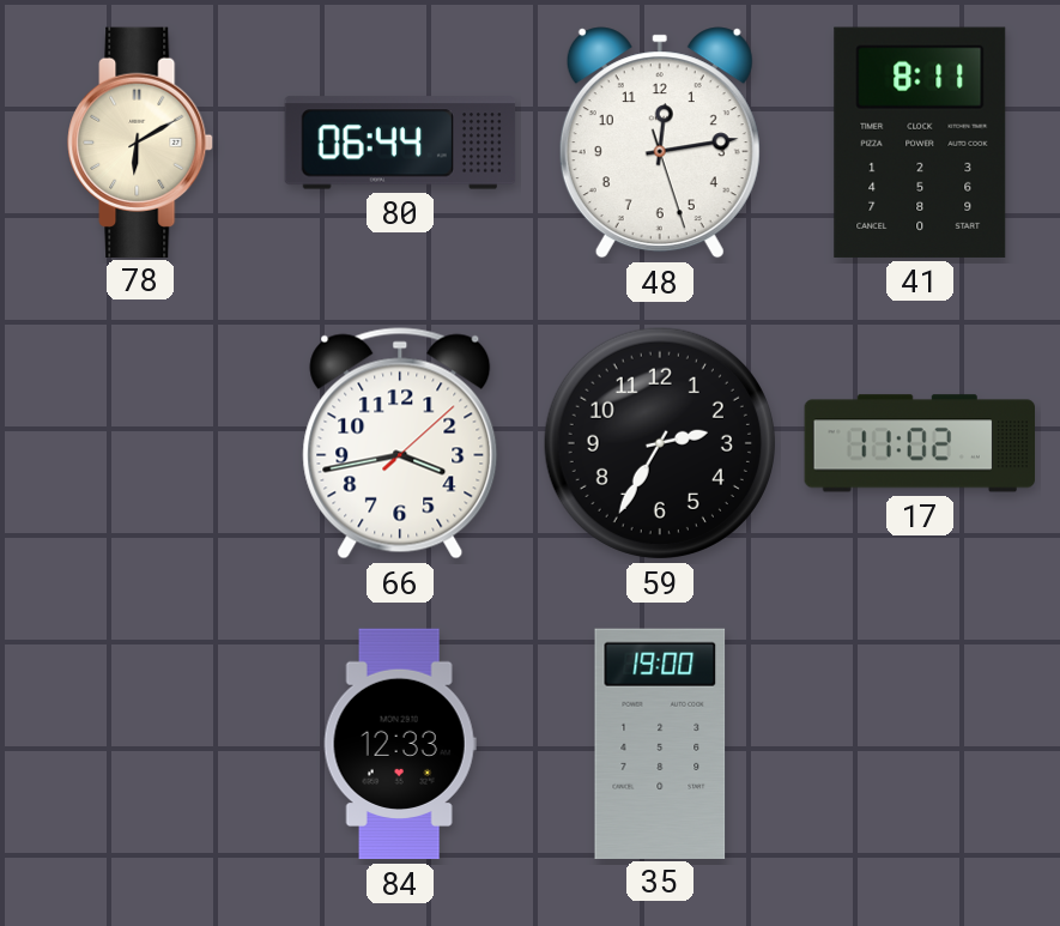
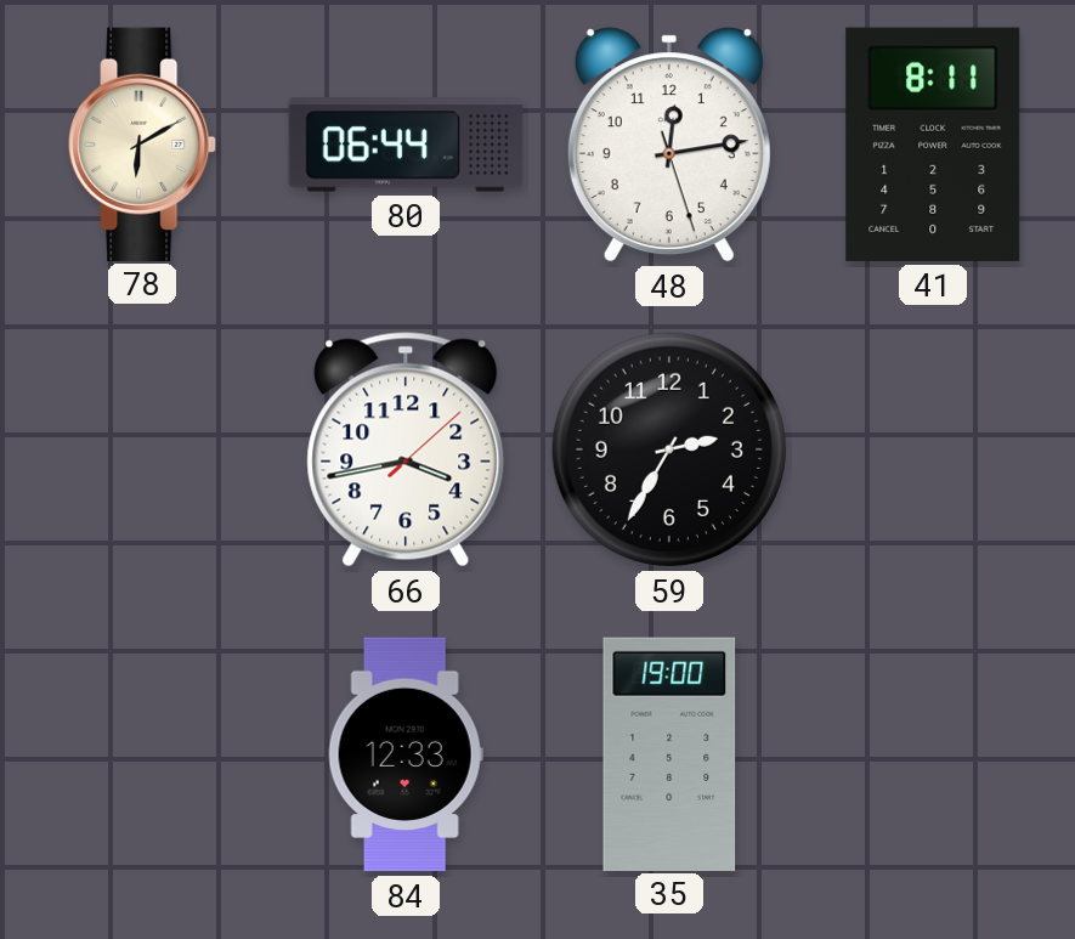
17: 11:02 -> none
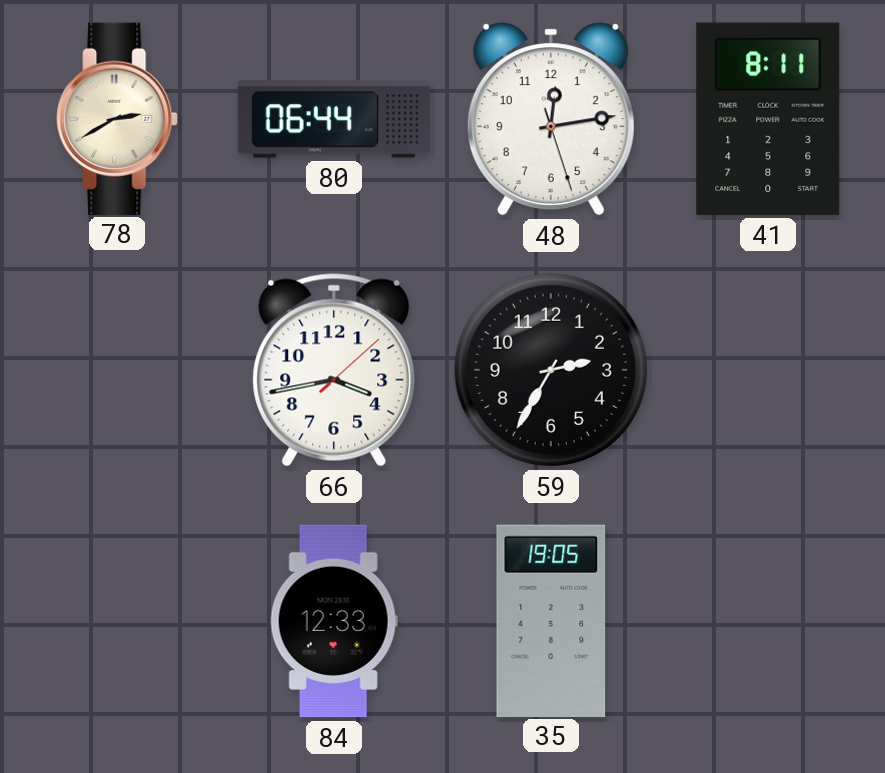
78: 6:10 -> 2:40
35: 19:00 -> 19:05
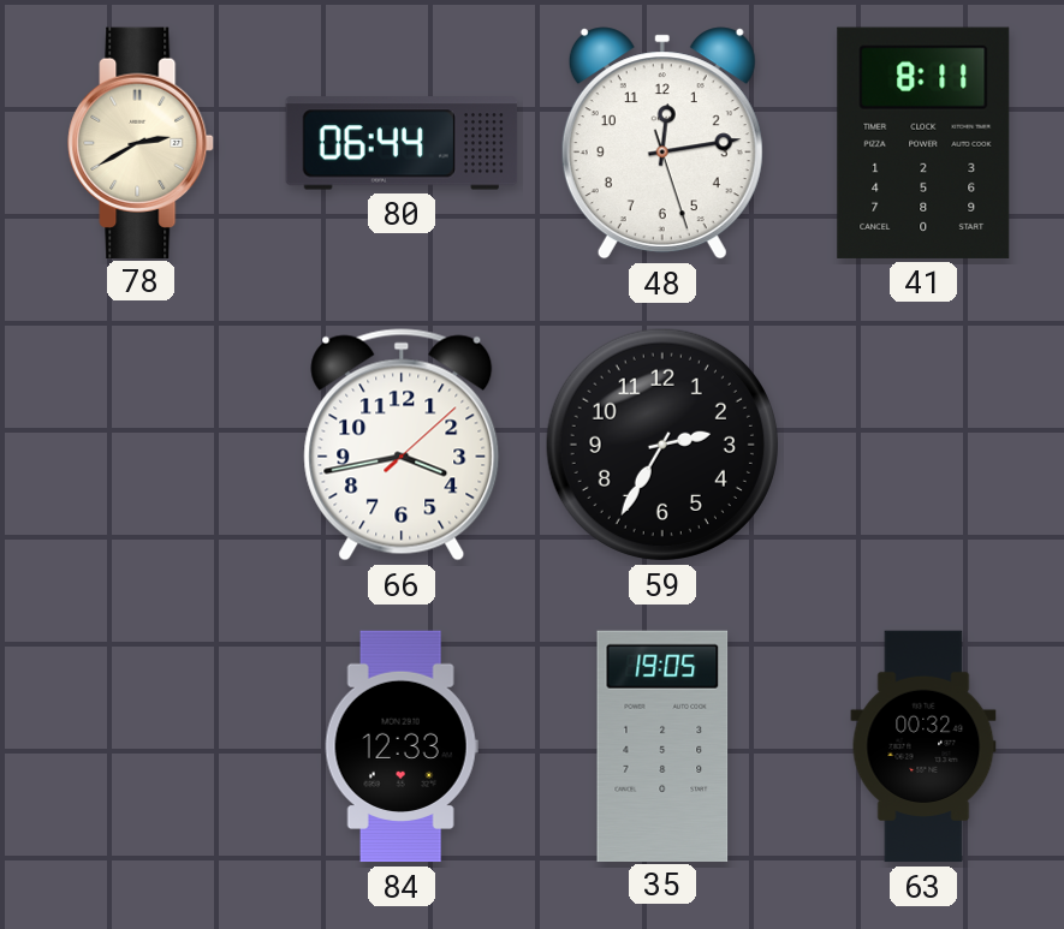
63: none -> 00:32
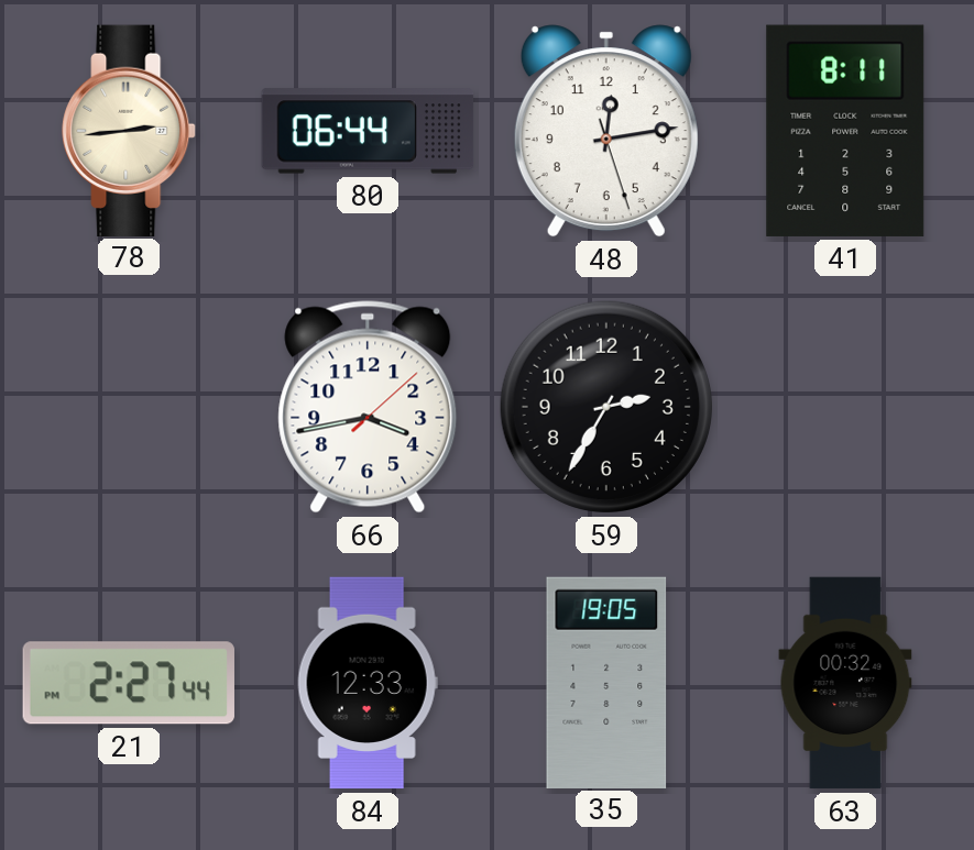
78: 2:40 -> 2:44
21: none -> 2:27
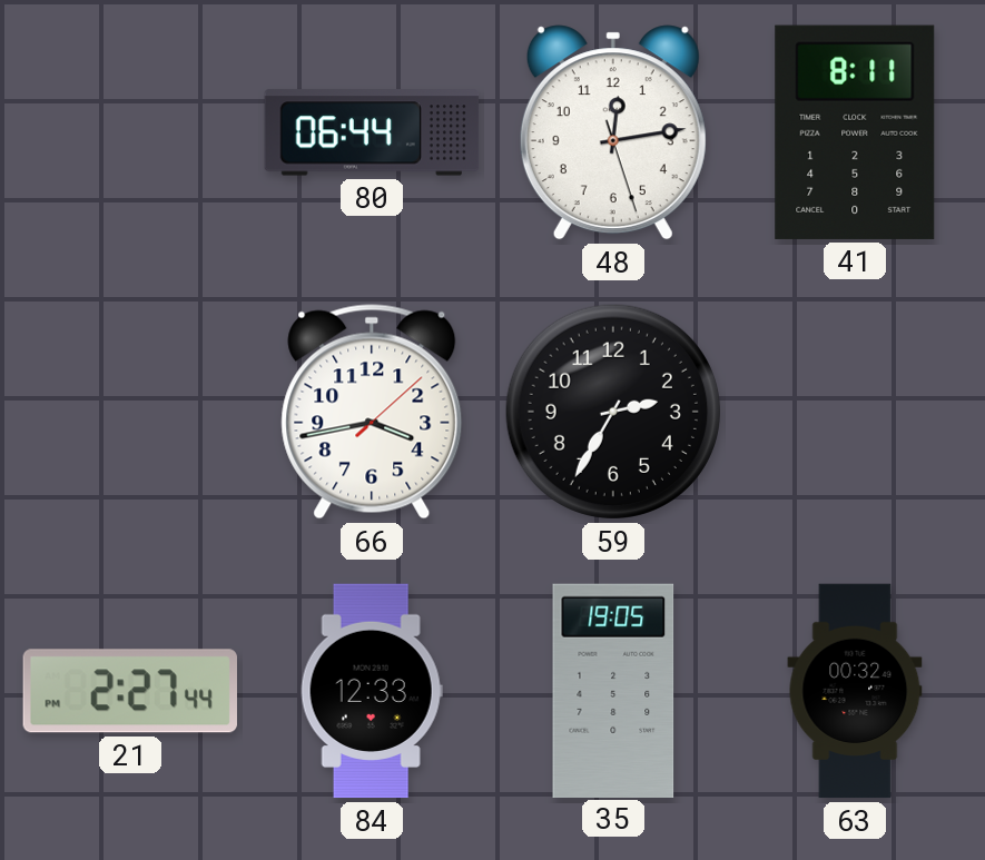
78: 2:44 -> none
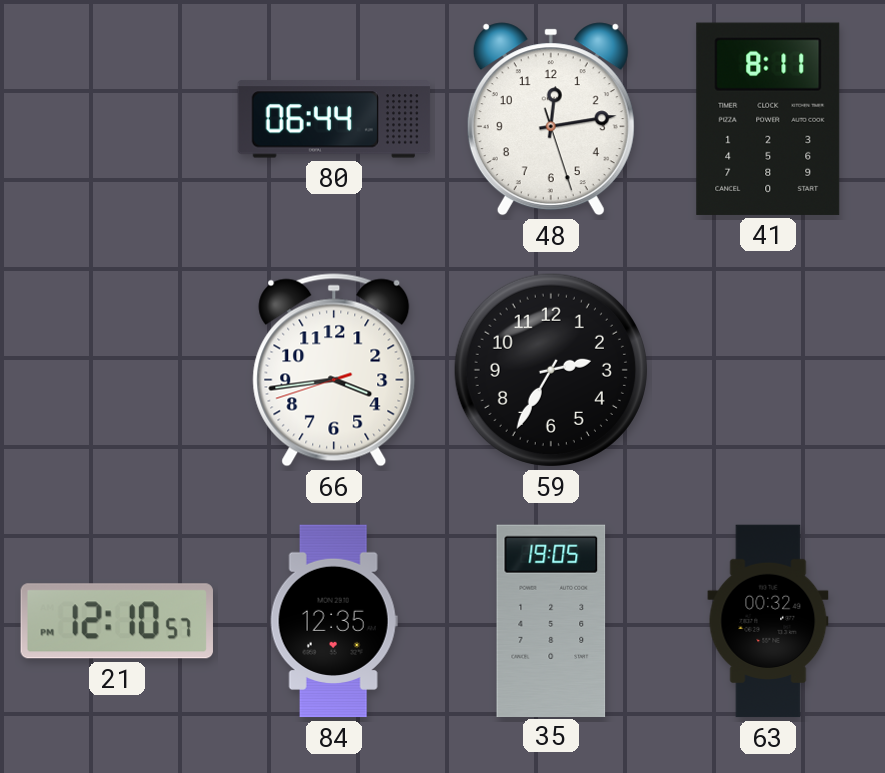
66: 3:43:08 -> 3:43:42
21: 2:27 -> 12:10
84: 12:33 -> 12:35
